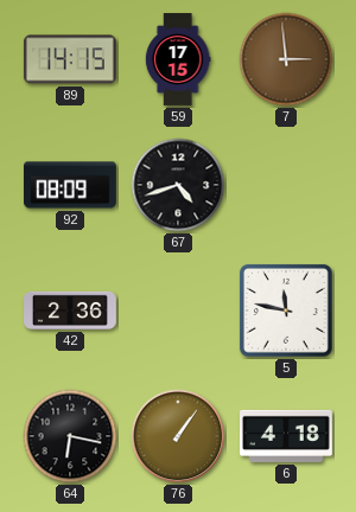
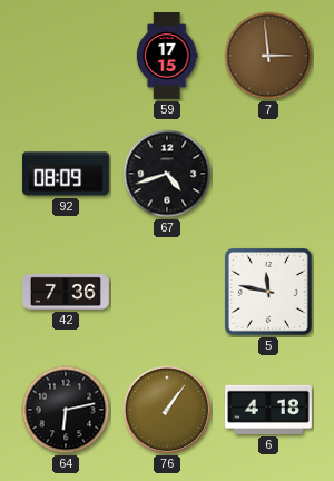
89: 14:15 -> none
42: 2:36 -> 7:36
64: 6:17 -> 6:13
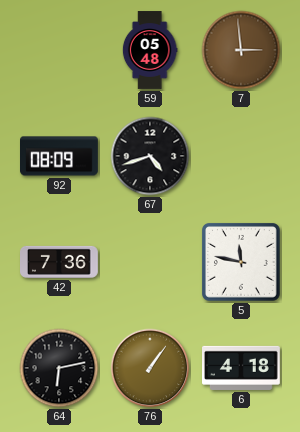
59: 17:15 -> 05:48
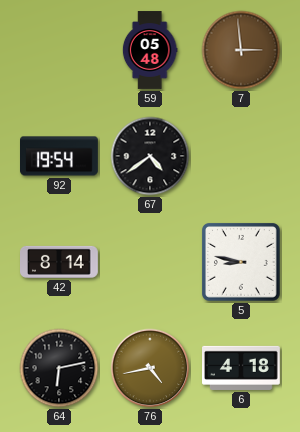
92: 08:09 -> 19:54
67: 4:42 -> 4:39
42: 7:36 -> 8:14
5: 11:47 -> 8:47
76: 1:06 -> 4:43
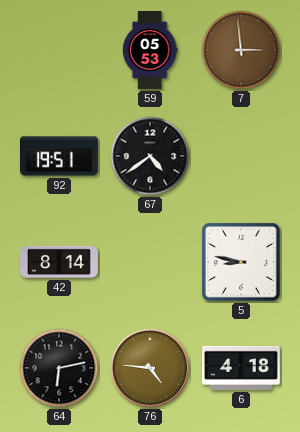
59: 05:48 -> 05:53
92: 19:54 -> 19:51
76: 4:43 -> 4:46
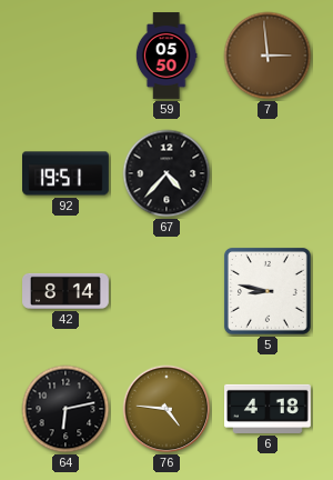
59: 05:53 -> 05:50
67: 4:39 -> 4:37
